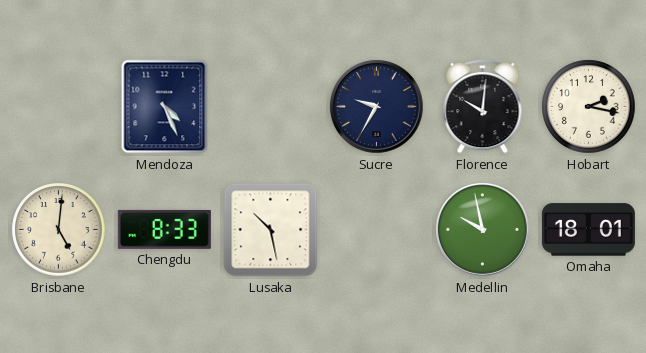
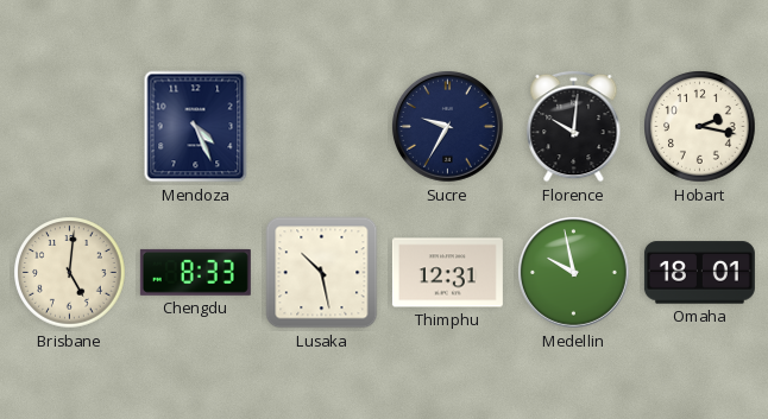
Thimphu: none -> 12:31
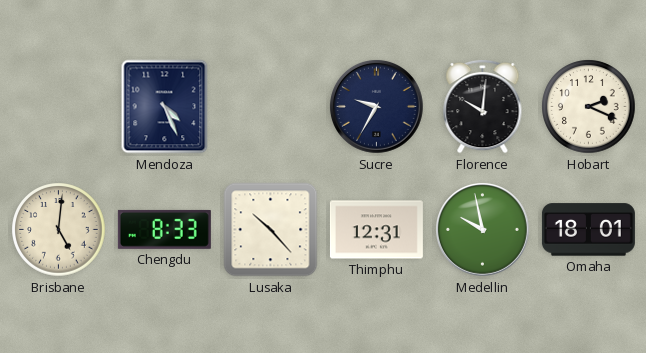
Hobart: 2:17 -> 2:19
Lusaka: 10:28 -> 10:23
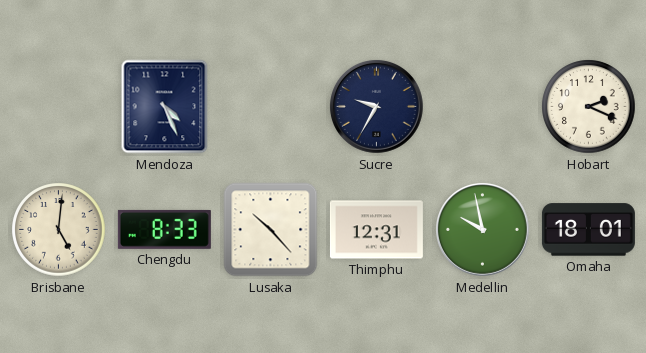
Florence: 10:01 -> none
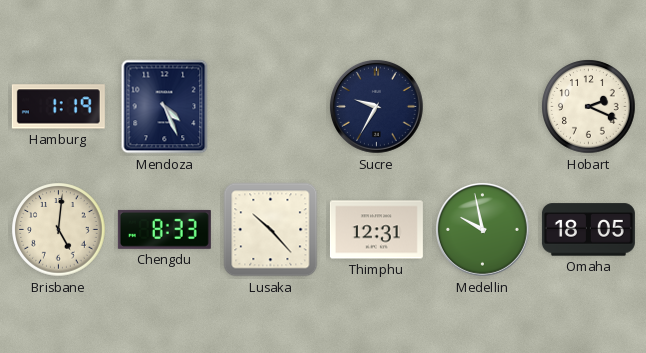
Hamburg: none -> 1:19
Omaha: 18:01 -> 18:05
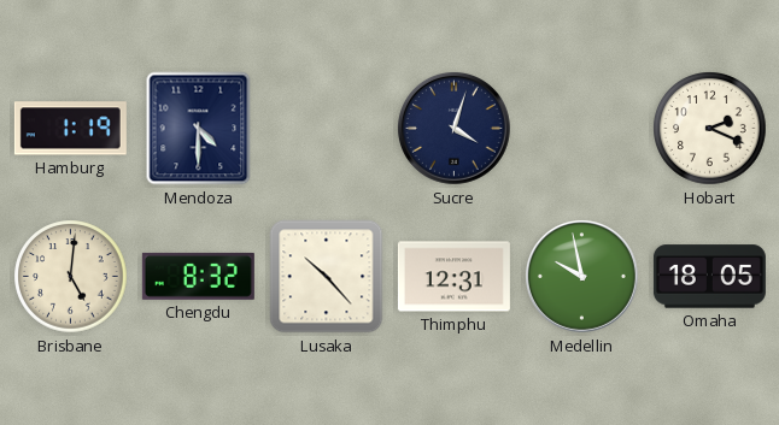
Mendoza: 4:26 -> 4:30
Sucre: 9:35 -> 4:03
Chengdu: 8:33 -> 8:32
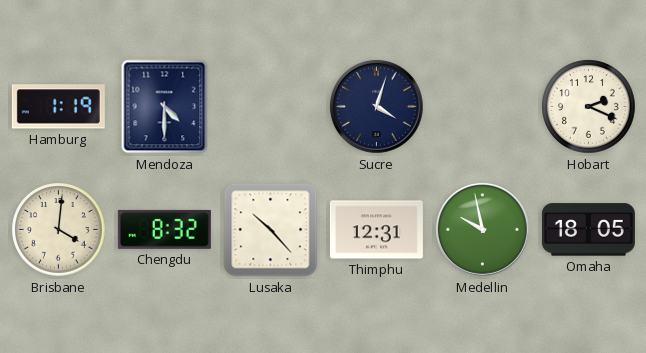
Brisbane: 5:01 -> 4:01
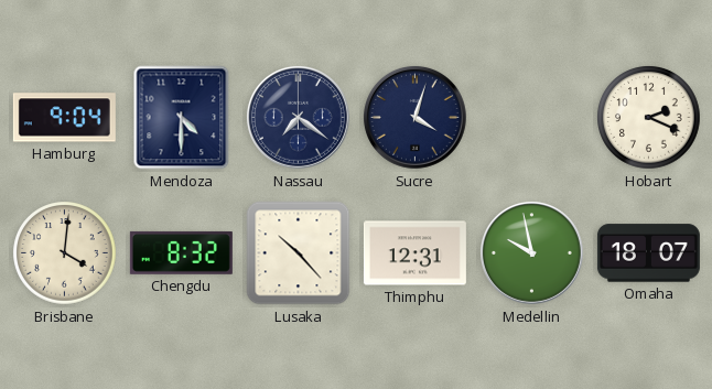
Hamburg: 1:19 -> 9:04
Nassau: none -> 7:21
Omaha: 18:05 -> 18:07
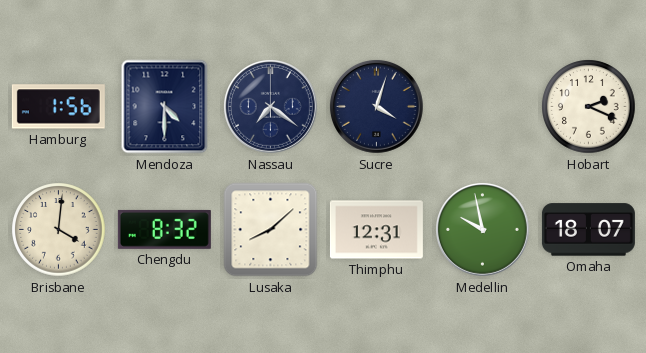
Hamburg: 9:04 -> 1:56
Lusaka: 10:23 -> 8:08
